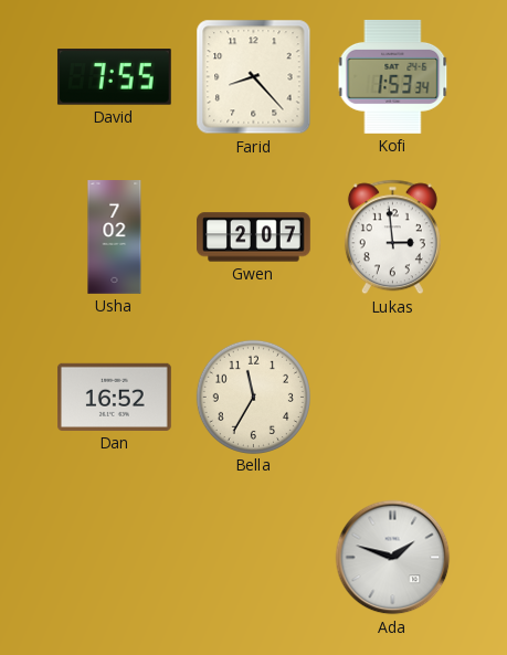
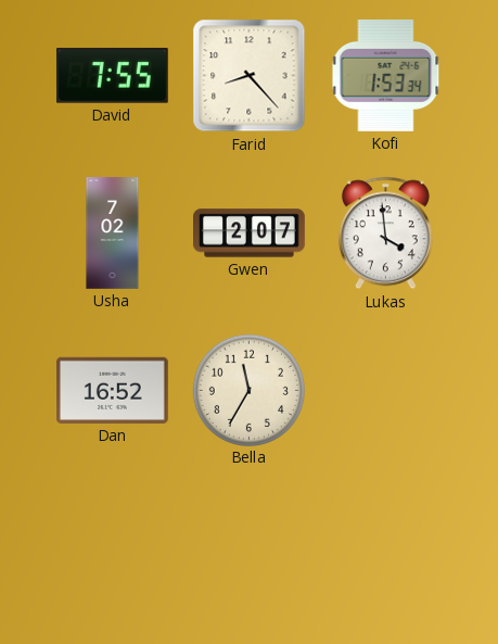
Lukas: 2:59 -> 3:59
Ada: 1:48 -> none
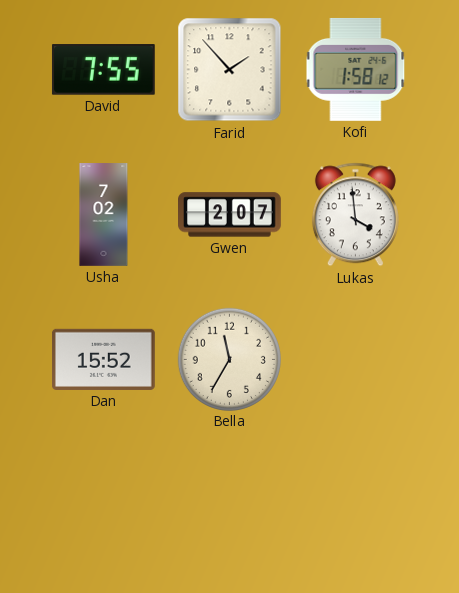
Farid: 8:23 -> 1:53
Kofi: 1:53 -> 1:58
Dan: 16:52 -> 15:52
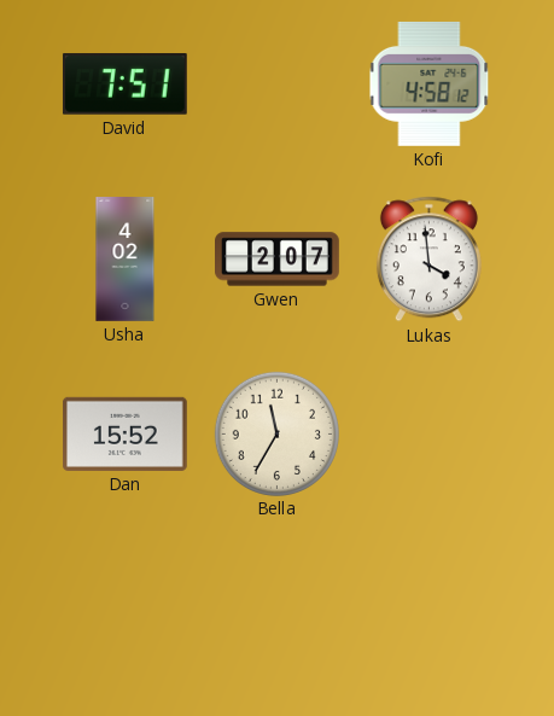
David: 7:55 -> 7:51
Farid: 1:53 -> none
Kofi: 1:58 -> 4:58
Usha: 7:02 -> 4:02
